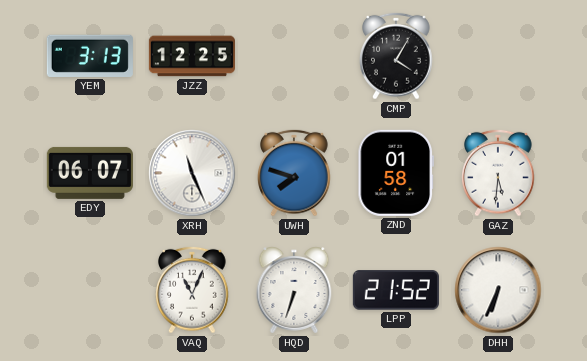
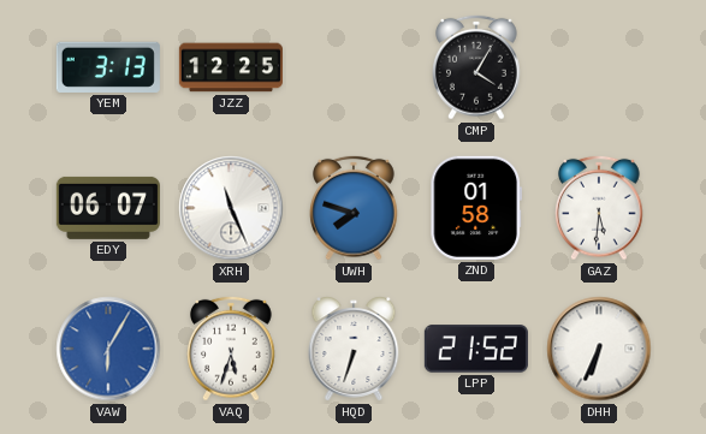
VAW: none -> 6:05
VAQ: 11:04 -> 5:33
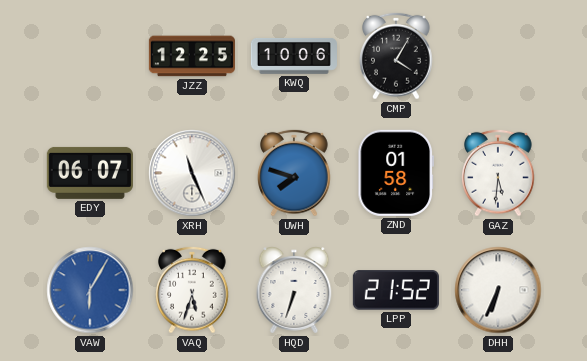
YEM: 3:13 -> none
KWQ: none -> 10:06
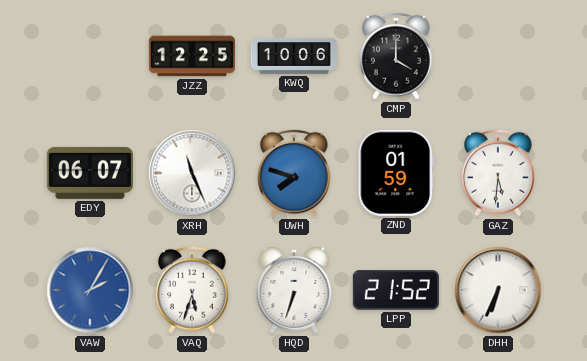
CMP: 4:05 -> 4:00
ZND: 01:58 -> 01:59
VAW: 6:05 -> 2:05
